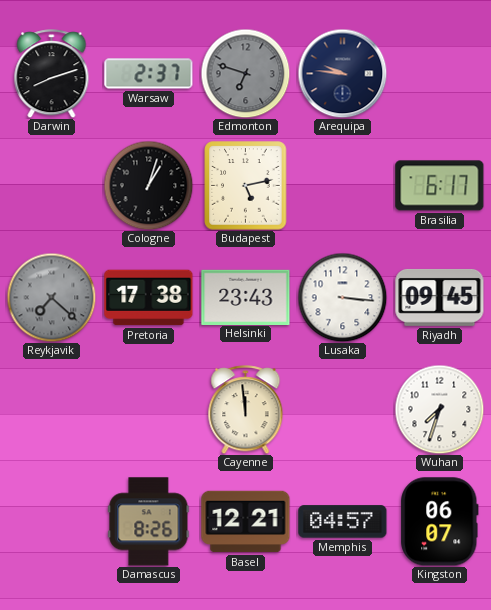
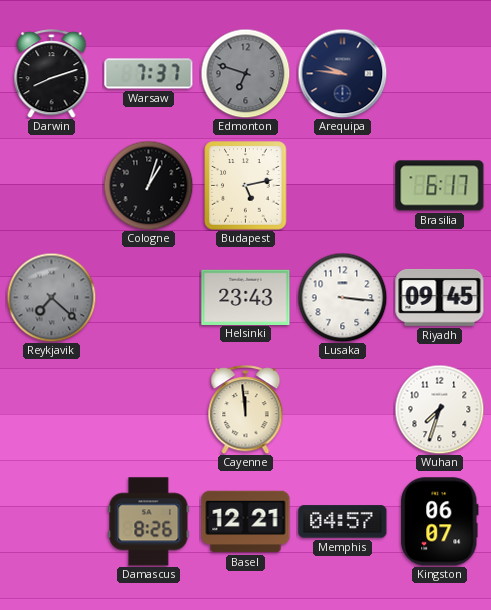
Warsaw: 2:37 -> 7:37
Pretoria: 17:38 -> none
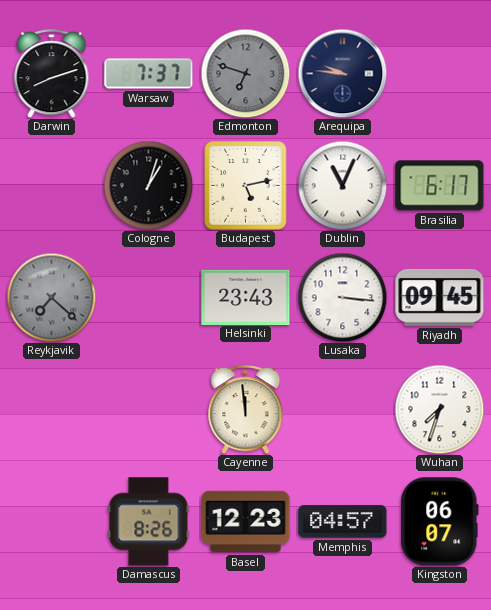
Dublin: none -> 11:04
Basel: 12:21 -> 12:23
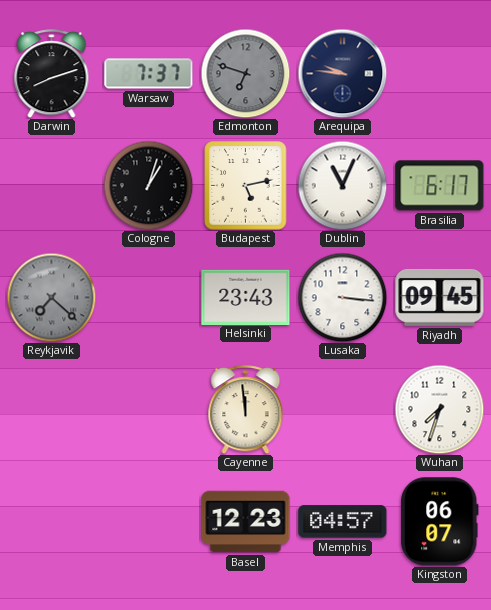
Damascus: 8:26 -> none
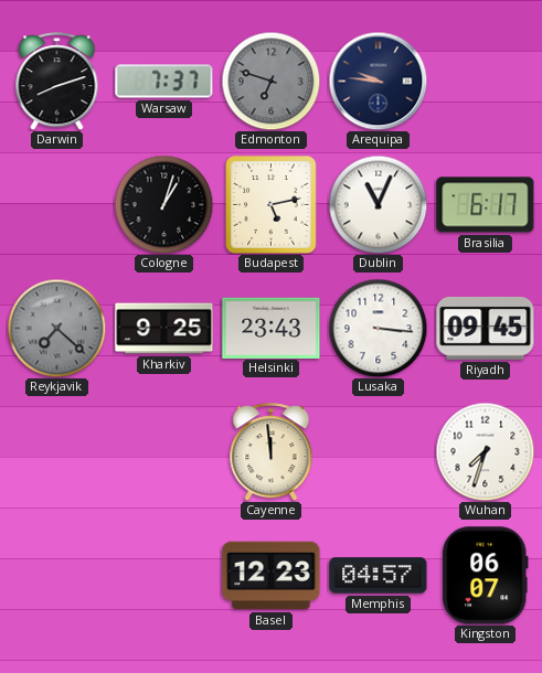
Kharkiv: none -> 9:25
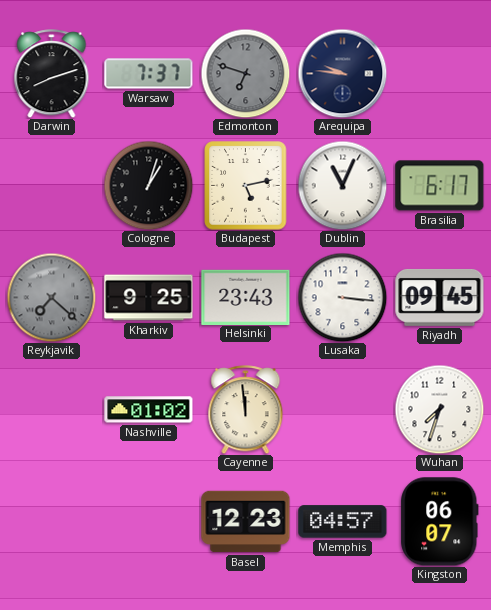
Nashville: none -> 01:02
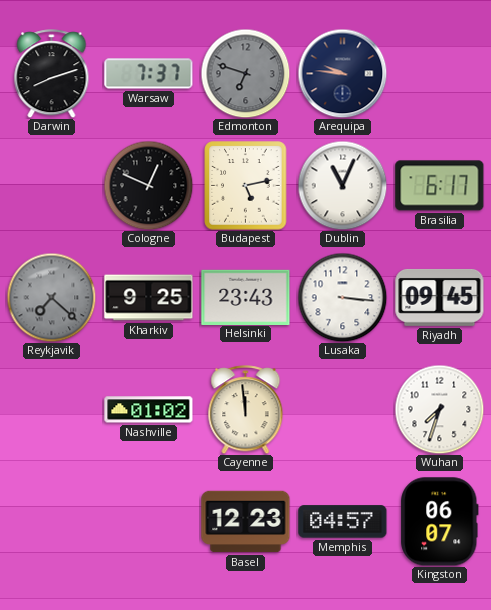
Cologne: 1:03 -> 12:49
